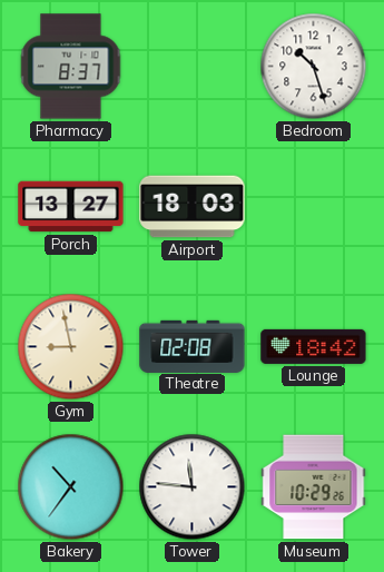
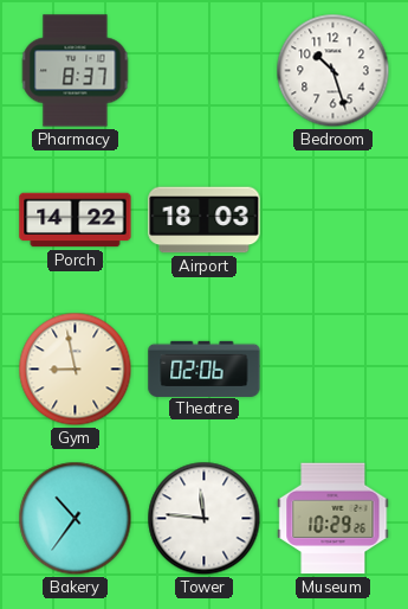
Porch: 13:27 -> 14:22
Theatre: 02:08 -> 02:06
Lounge: 18:42 -> none
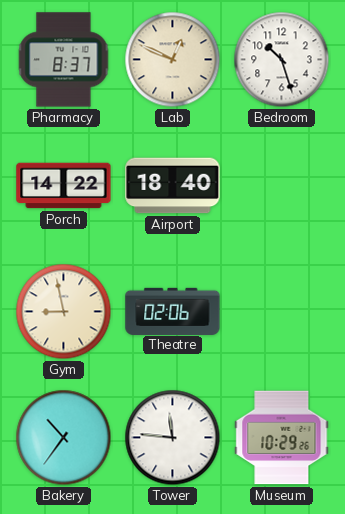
Lab: none -> 12:49
Airport: 18:03 -> 18:40
